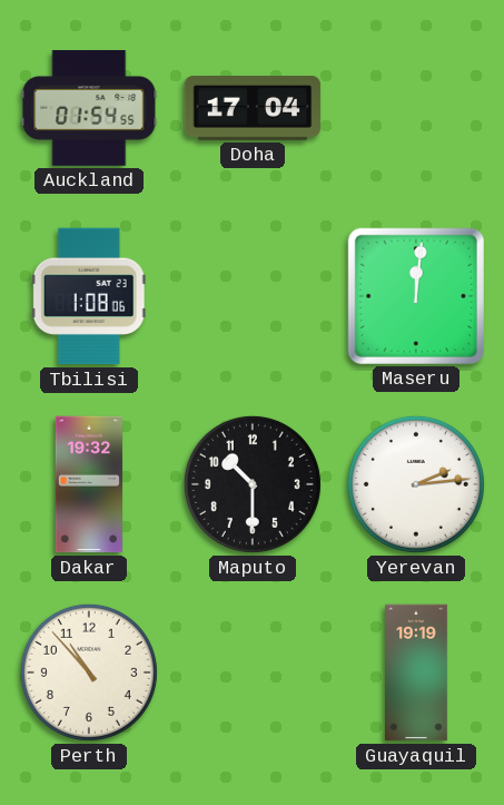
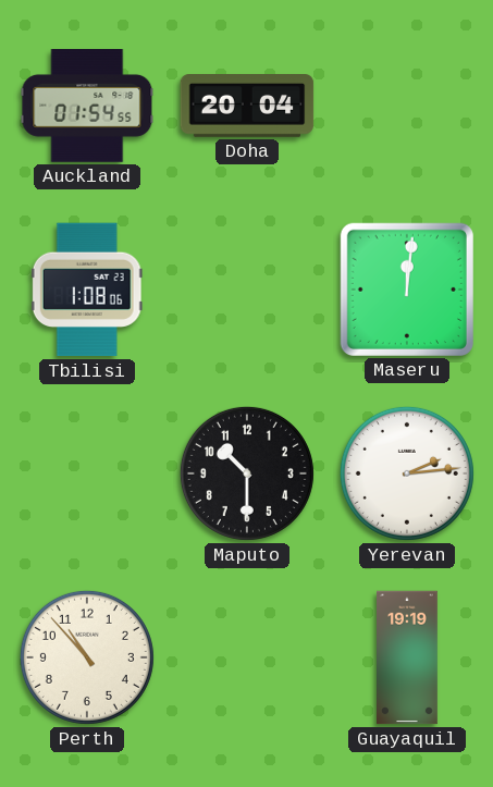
Doha: 17:04 -> 20:04
Dakar: 19:32 -> none
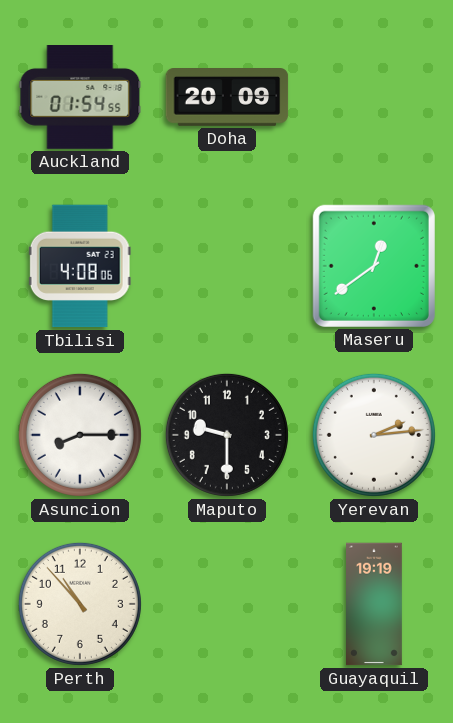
Doha: 20:04 -> 20:09
Tbilisi: 1:08 -> 4:08
Maseru: 12:01 -> 12:39
Asuncion: none -> 8:15
Maputo: 10:30 -> 9:30
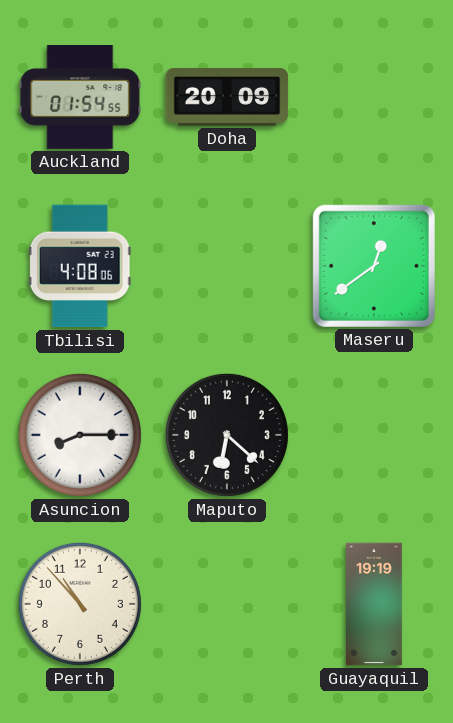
Maputo: 9:30 -> 6:22
Yerevan: 2:14 -> none
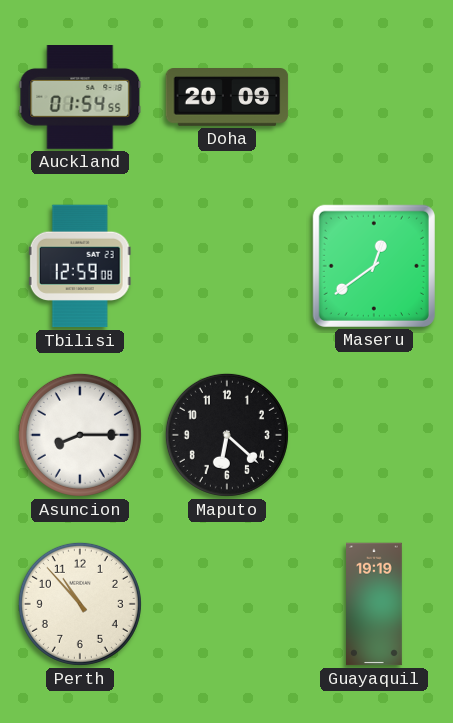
Tbilisi: 4:08 -> 12:59
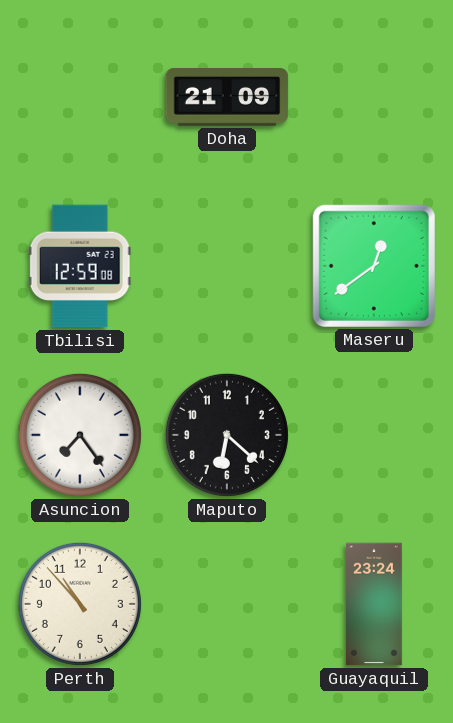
Auckland: 01:54 -> none
Doha: 20:09 -> 21:09
Asuncion: 8:15 -> 7:24
Guayaquil: 19:19 -> 23:24
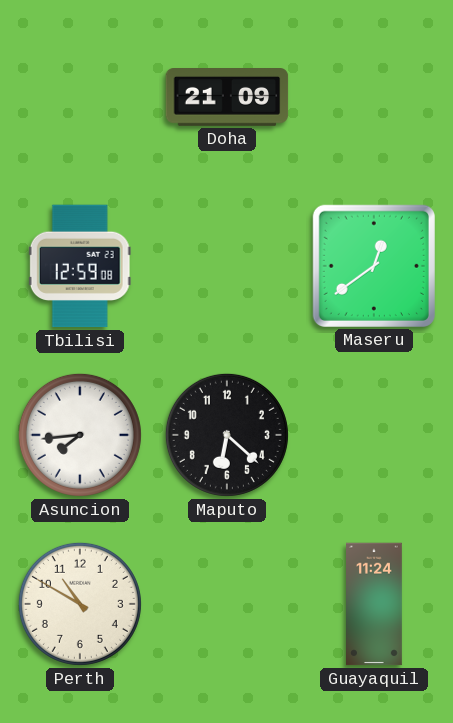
Asuncion: 7:24 -> 7:44
Perth: 10:53 -> 10:50
Guayaquil: 23:24 -> 11:24
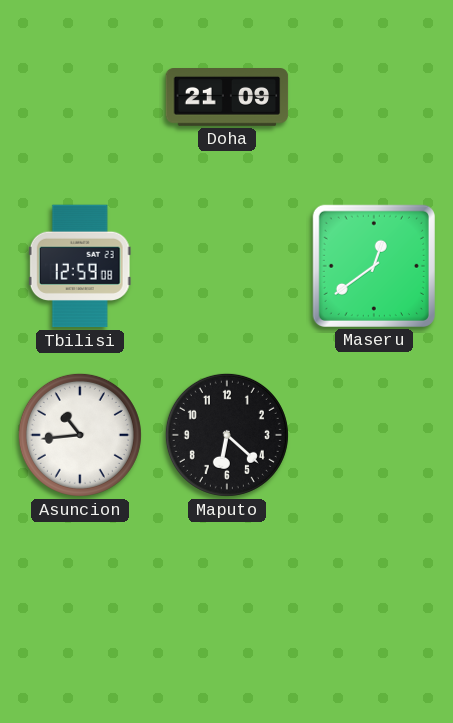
Asuncion: 7:44 -> 10:44
Perth: 10:50 -> none
Guayaquil: 11:24 -> none
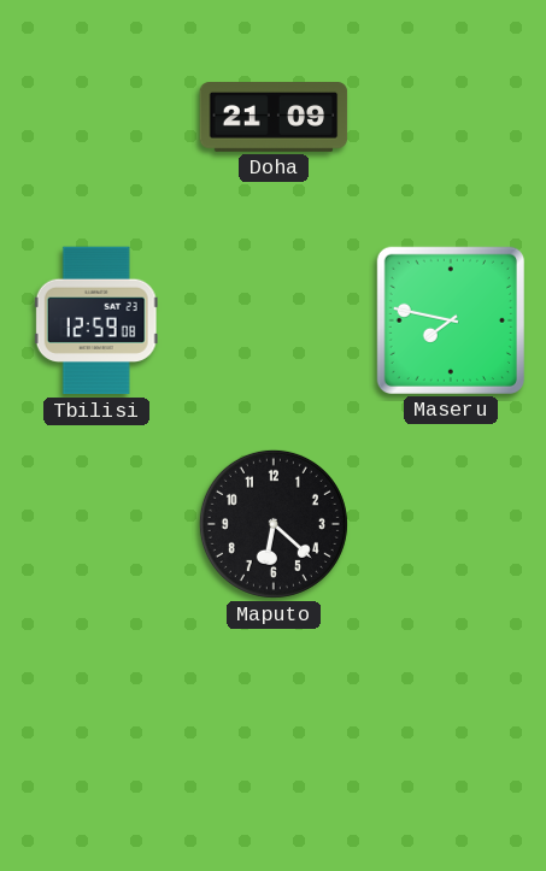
Maseru: 12:39 -> 7:47
Asuncion: 10:44 -> none
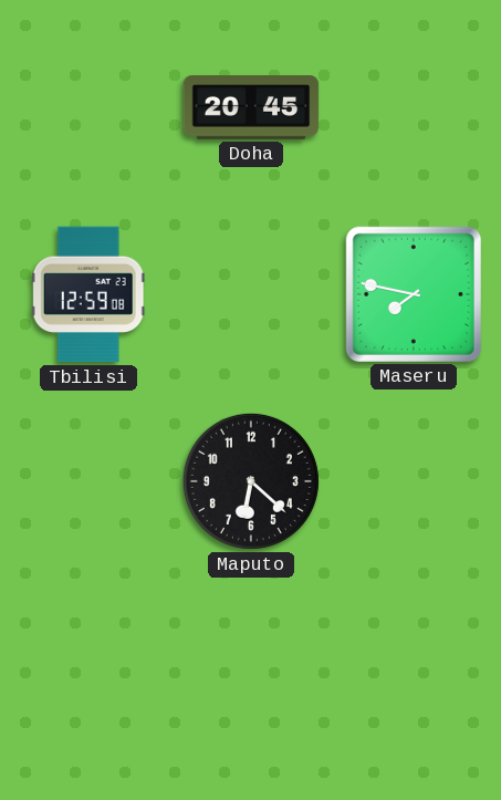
Doha: 21:09 -> 20:45
